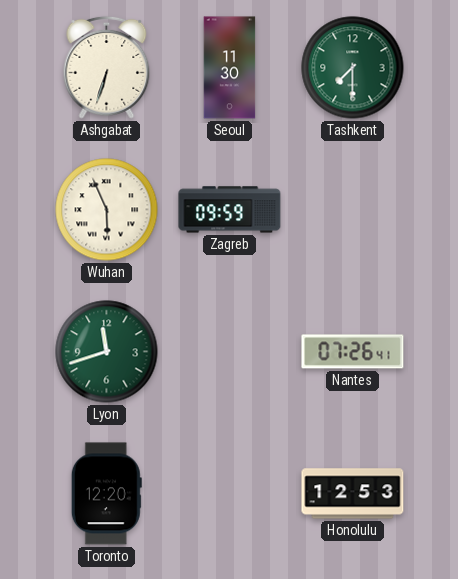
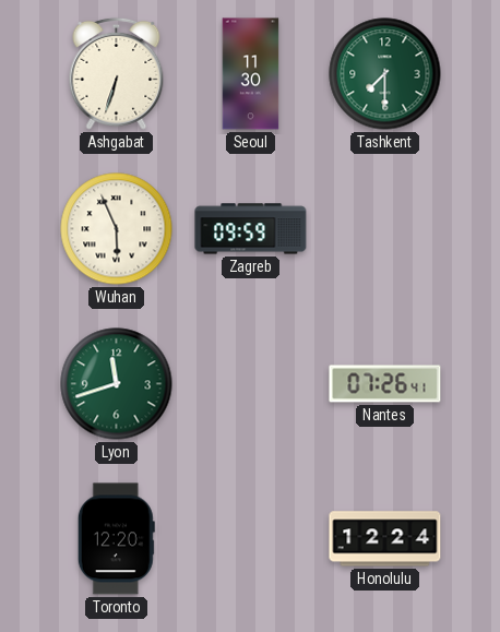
Honolulu: 12:53 -> 12:24
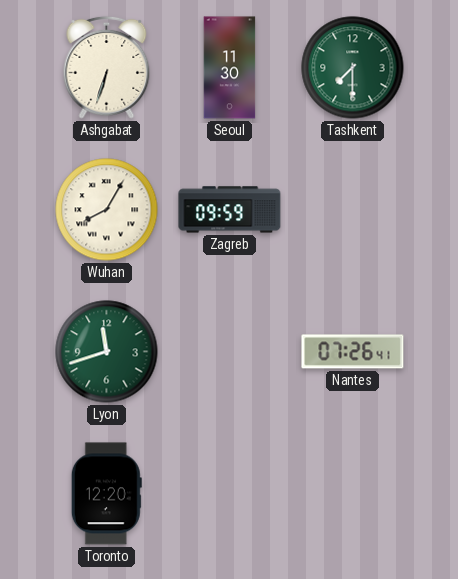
Wuhan: 5:56 -> 8:05
Honolulu: 12:24 -> none
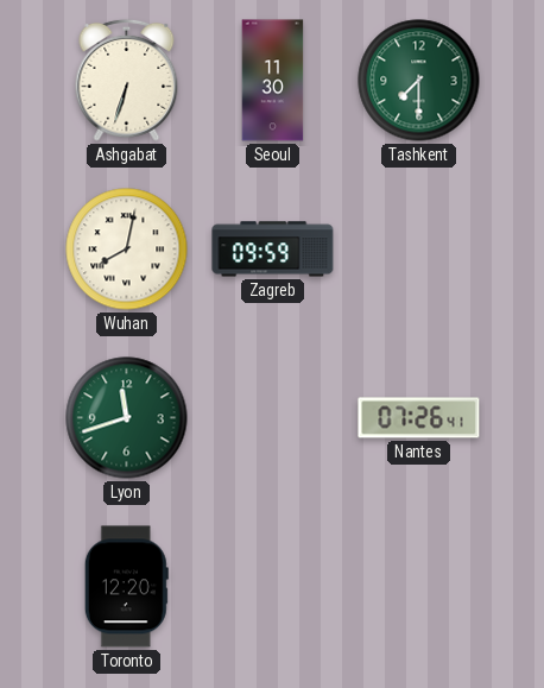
Wuhan: 8:05 -> 8:02
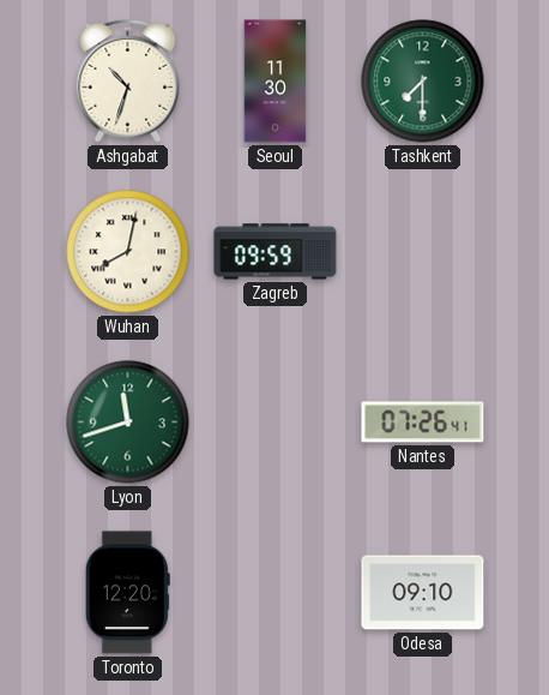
Ashgabat: 6:33 -> 10:33
Odesa: none -> 09:10
